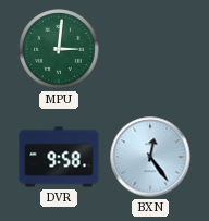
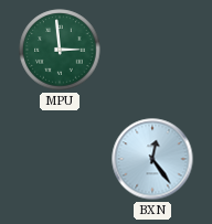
MPU: 3:01 -> 2:59
DVR: 9:58 -> none
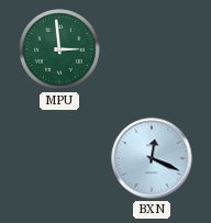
BXN: 12:24 -> 12:19
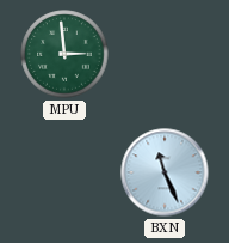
BXN: 12:19 -> 11:26
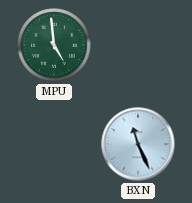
MPU: 2:59 -> 4:59
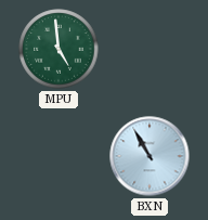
BXN: 11:26 -> 10:55
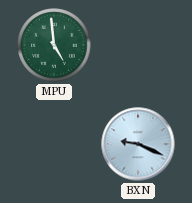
BXN: 10:55 -> 9:19
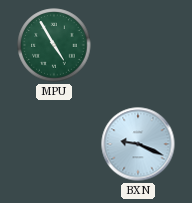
MPU: 4:59 -> 4:55
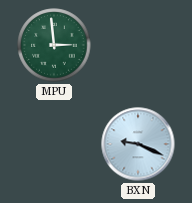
MPU: 4:55 -> 2:59
